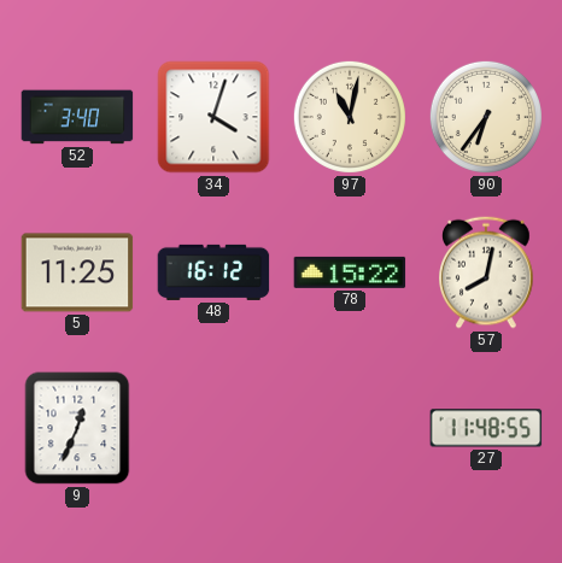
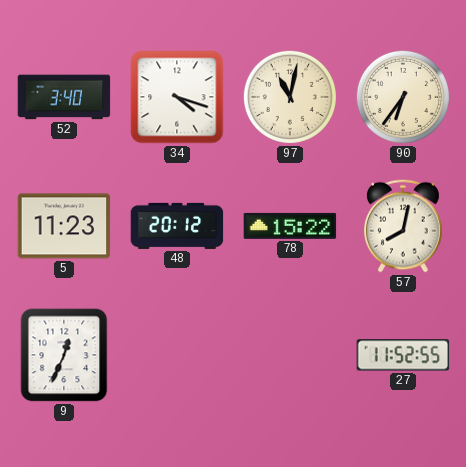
34: 4:03 -> 4:18
5: 11:25 -> 11:23
48: 16:12 -> 20:12
27: 11:48 -> 11:52
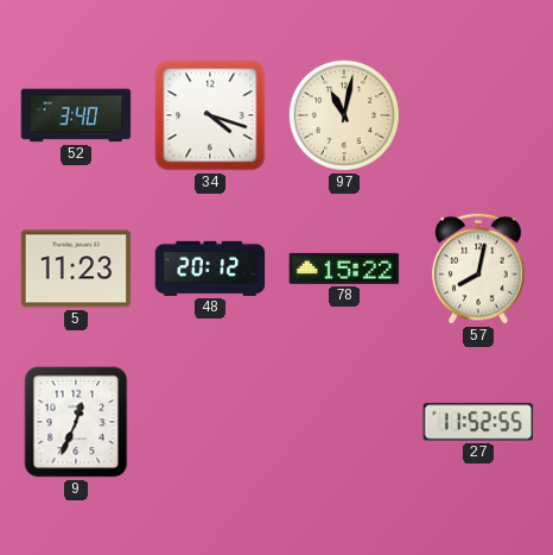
90: 6:36 -> none
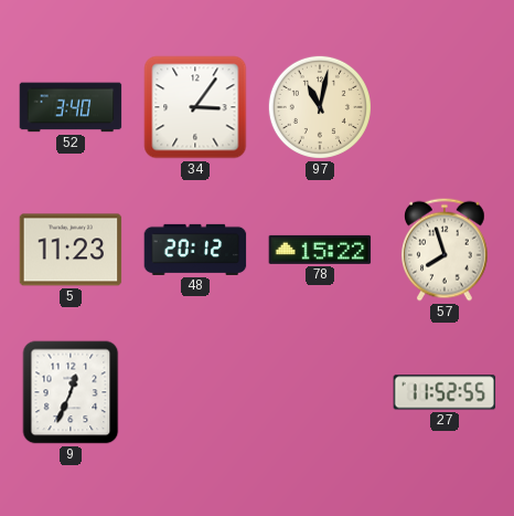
34: 4:18 -> 3:06
57: 8:02 -> 7:57
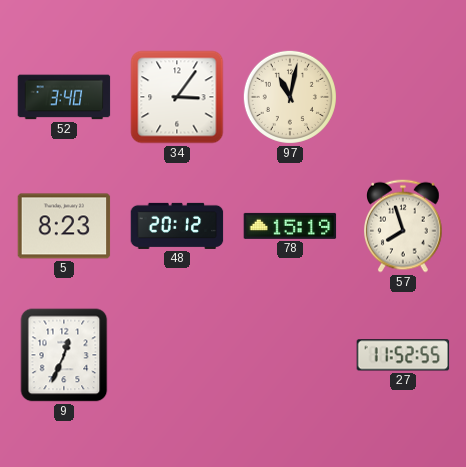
5: 11:23 -> 8:23
78: 15:22 -> 15:19
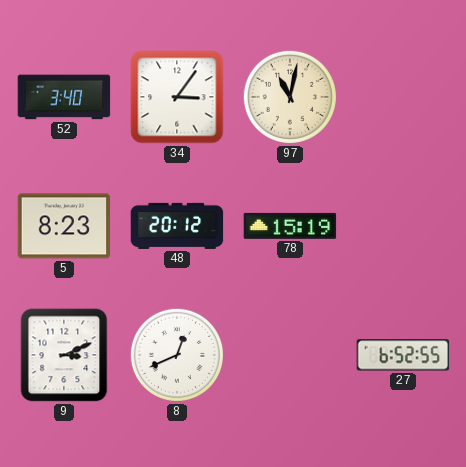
57: 7:57 -> none
9: 12:34 -> 3:11
8: none -> 12:41
27: 11:52 -> 6:52
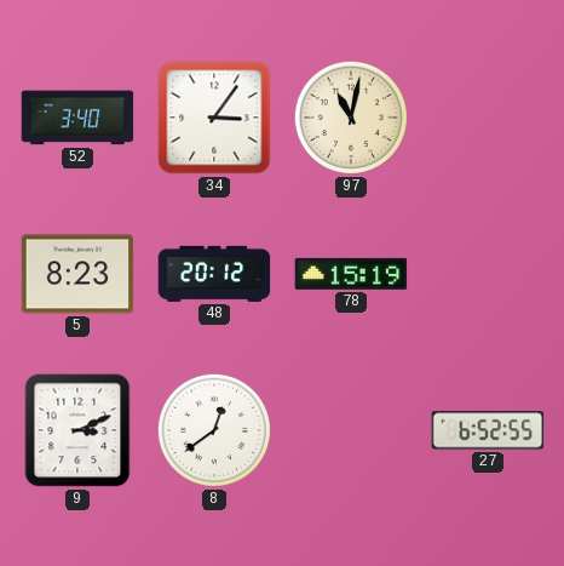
8: 12:41 -> 12:39
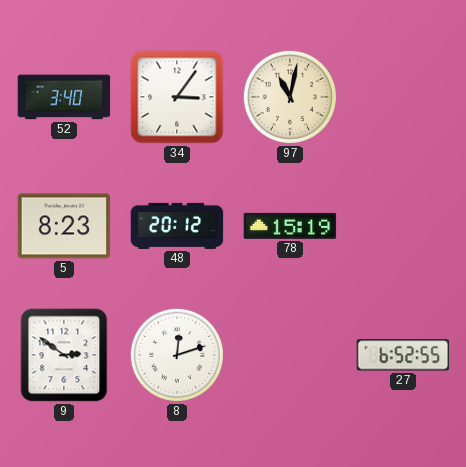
9: 3:11 -> 2:51
8: 12:39 -> 12:12
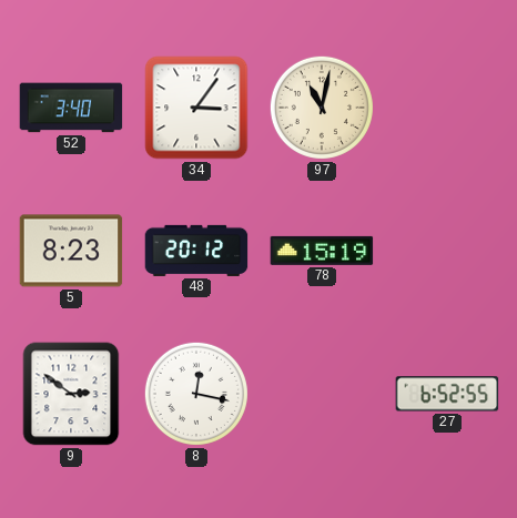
8: 12:12 -> 12:17
